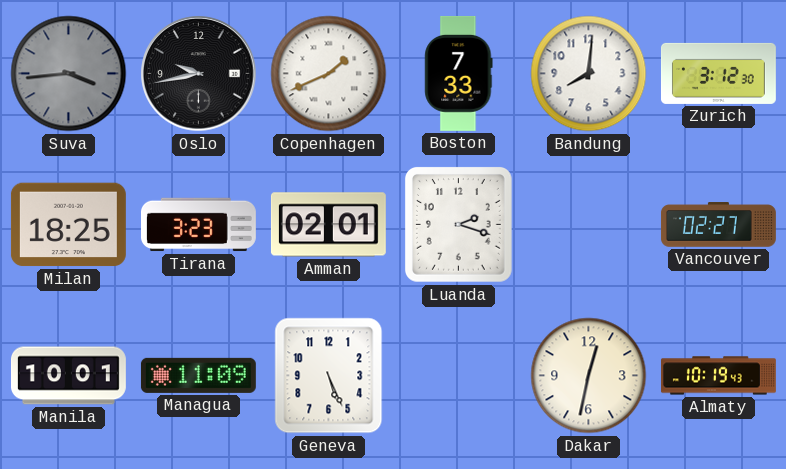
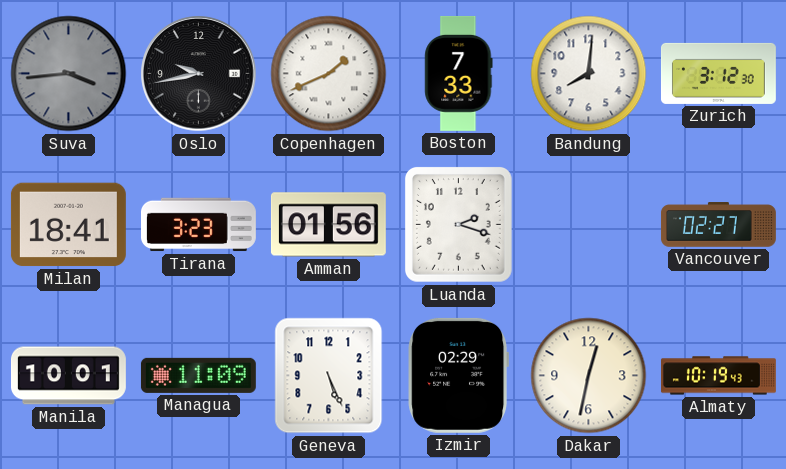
Milan: 18:25 -> 18:41
Amman: 02:01 -> 01:56
Izmir: none -> 02:29
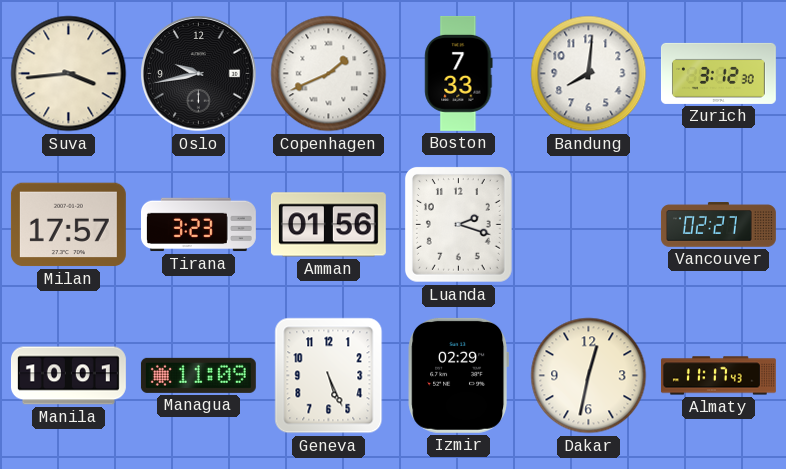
Suva dial: grey -> cream
Milan: 18:41 -> 17:57
Almaty: 10:19 -> 11:17
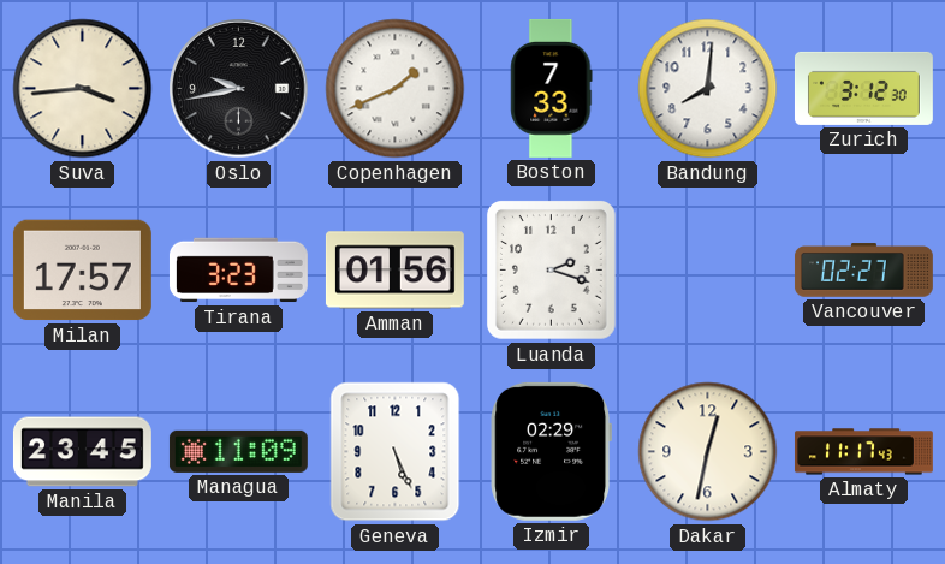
Manila: 10:01 -> 23:45
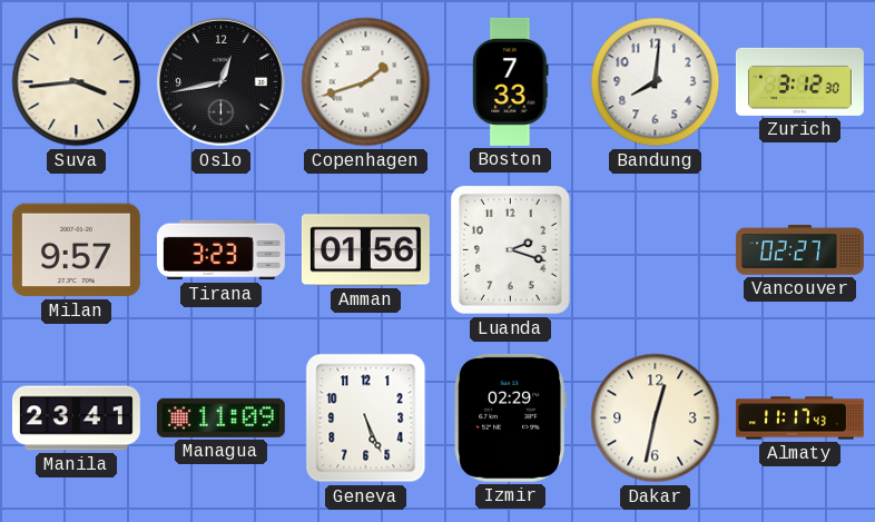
Oslo: 9:43 -> 12:43
Copenhagen: 1:41 -> 1:42
Milan: 17:57 -> 9:57
Manila: 23:45 -> 23:41
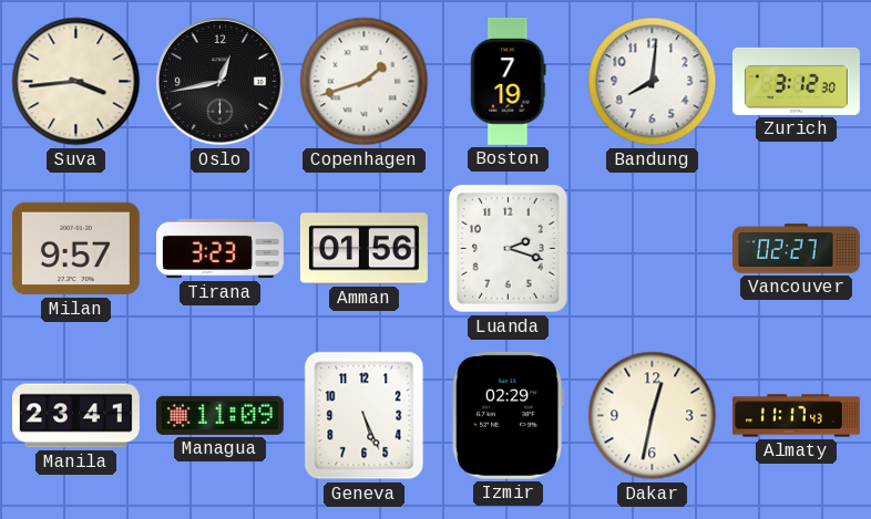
Boston: 7:33 -> 7:19
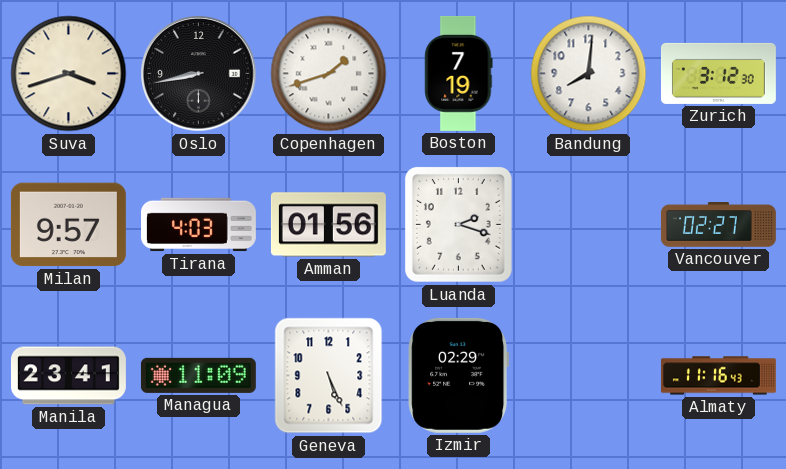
Suva: 3:44 -> 3:42
Oslo: 12:43 -> 8:43
Tirana: 3:23 -> 4:03
Dakar: 12:32 -> none
Almaty: 11:17 -> 11:16
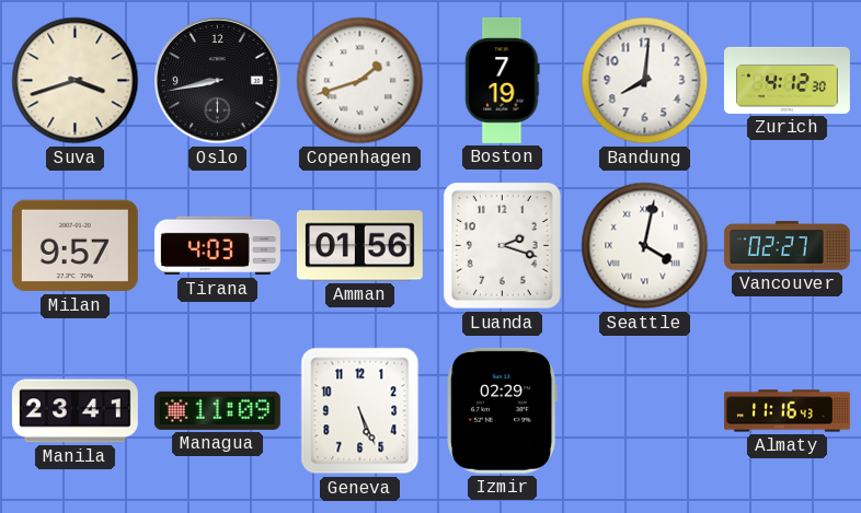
Zurich: 3:12 -> 4:12
Seattle: none -> 4:02
